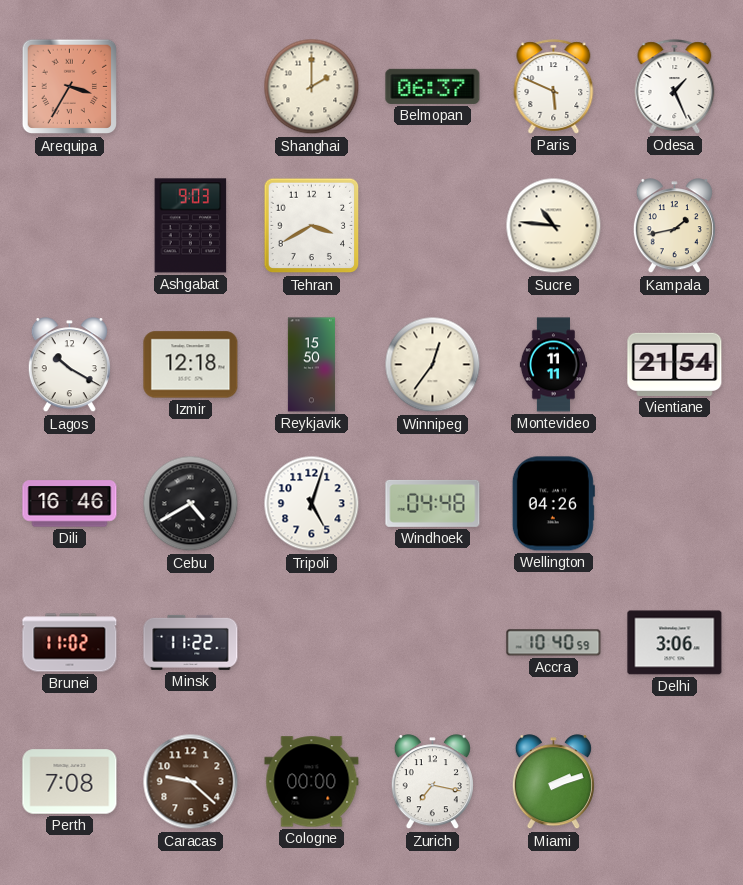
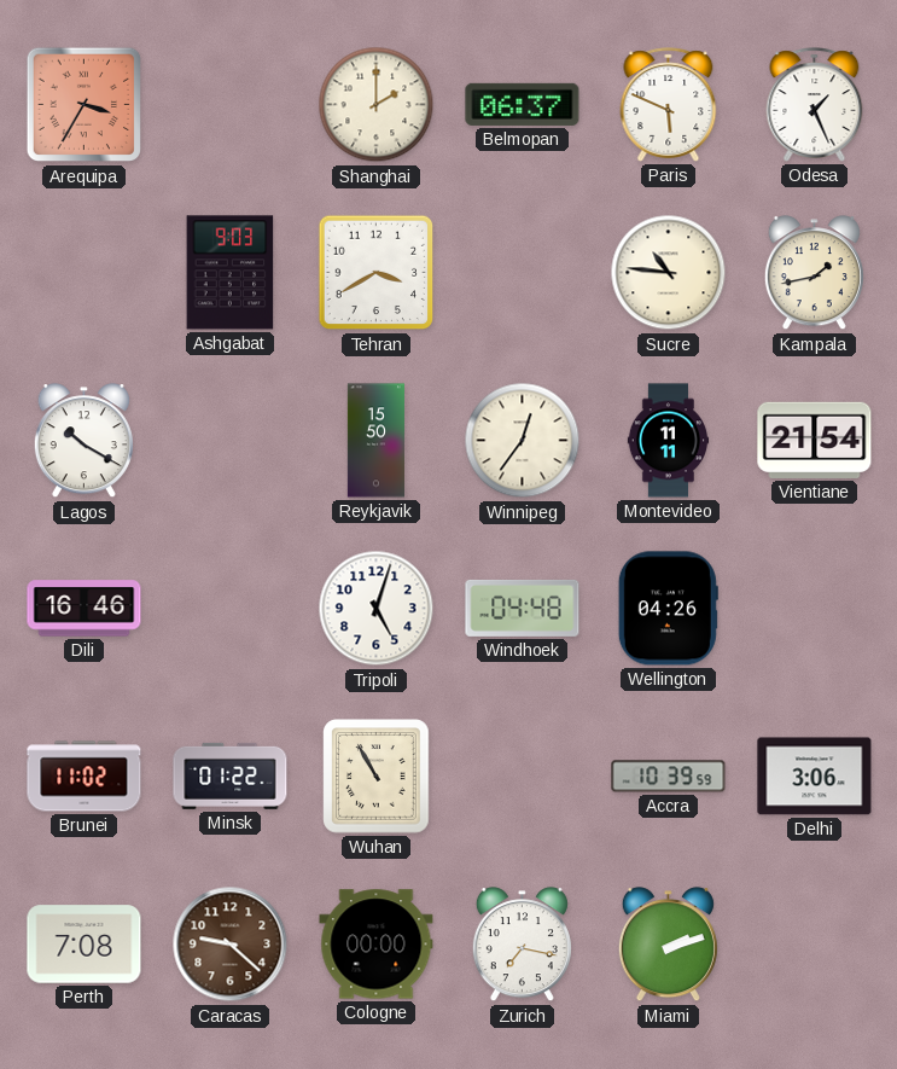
Izmir: 12:18 -> none
Cebu: 4:40 -> none
Minsk: 11:22 -> 01:22
Wuhan: none -> 10:55
Accra: 10:40 -> 10:39
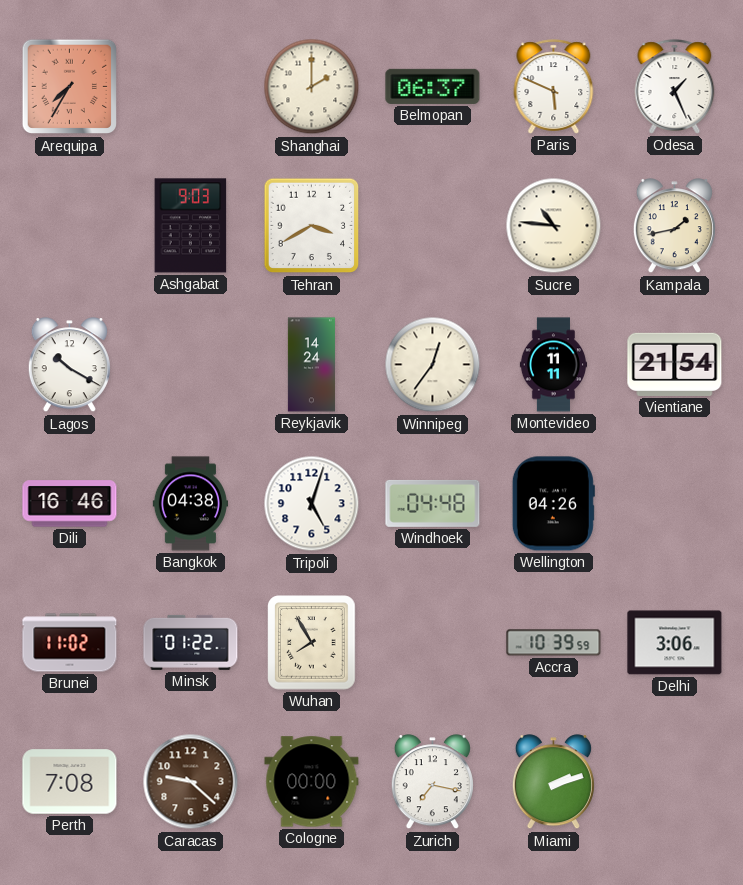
Arequipa: 3:35 -> 7:35
Reykjavik: 15:50 -> 14:24
Bangkok: none -> 04:38
Wuhan: 10:55 -> 7:55
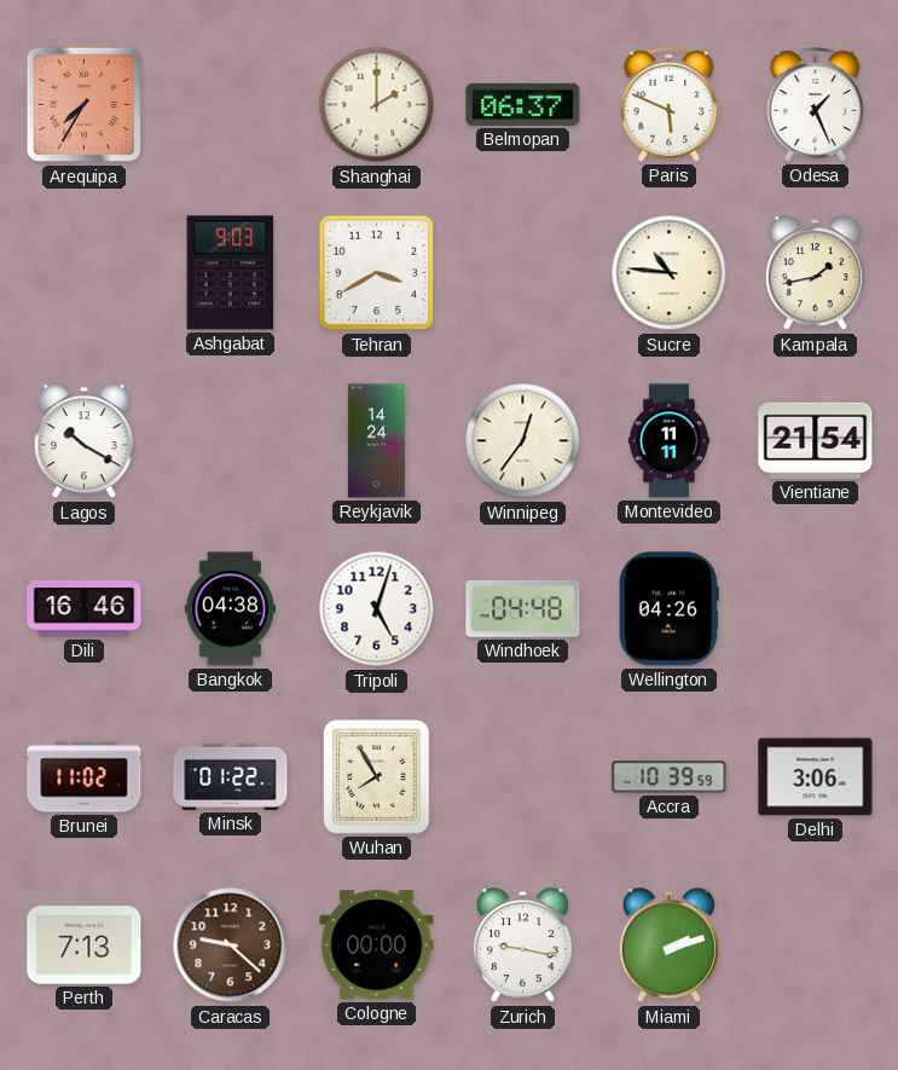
Perth: 7:08 -> 7:13
Zurich: 7:17 -> 9:17
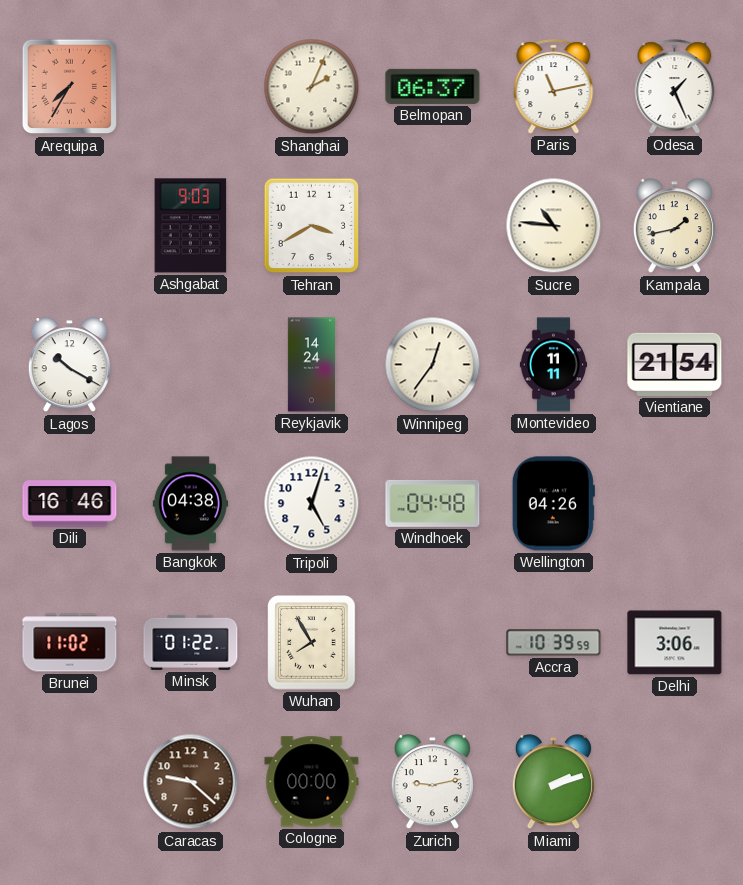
Shanghai: 2:00 -> 2:04
Paris: 5:49 -> 11:13
Perth: 7:13 -> none
Zurich: 9:17 -> 9:13
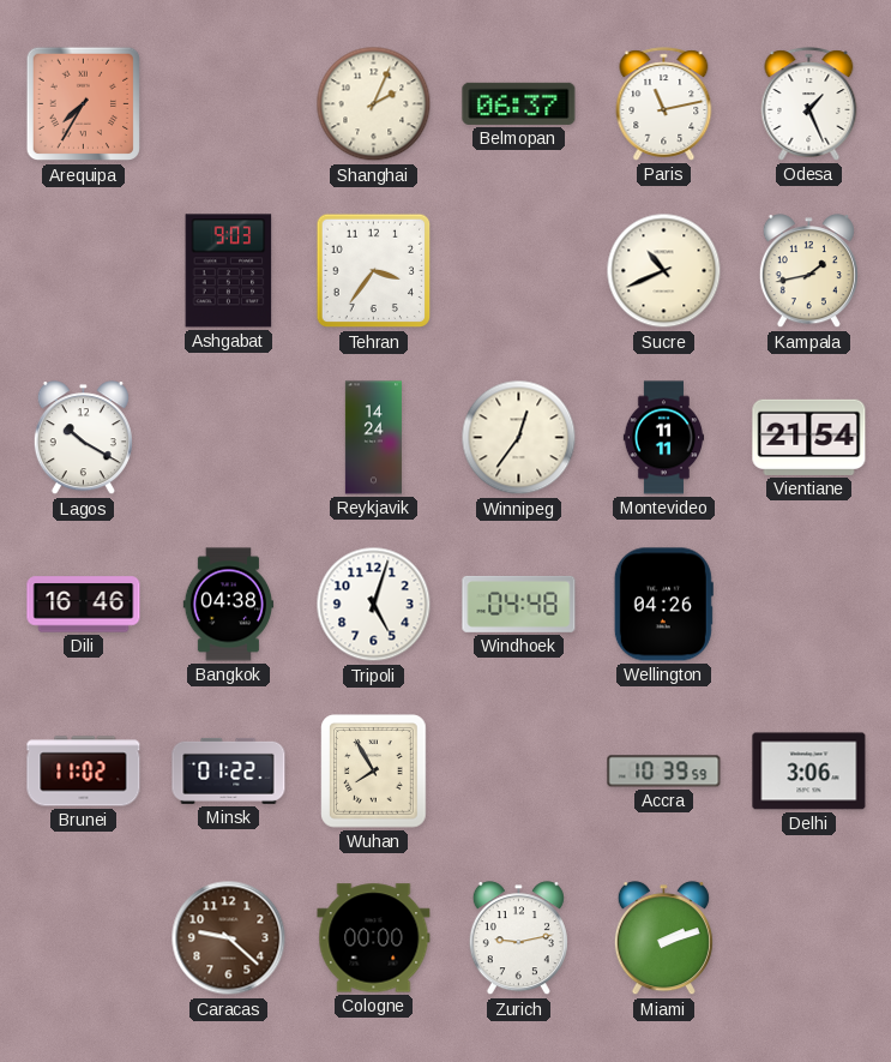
Tehran: 3:40 -> 3:36
Sucre: 10:46 -> 10:41
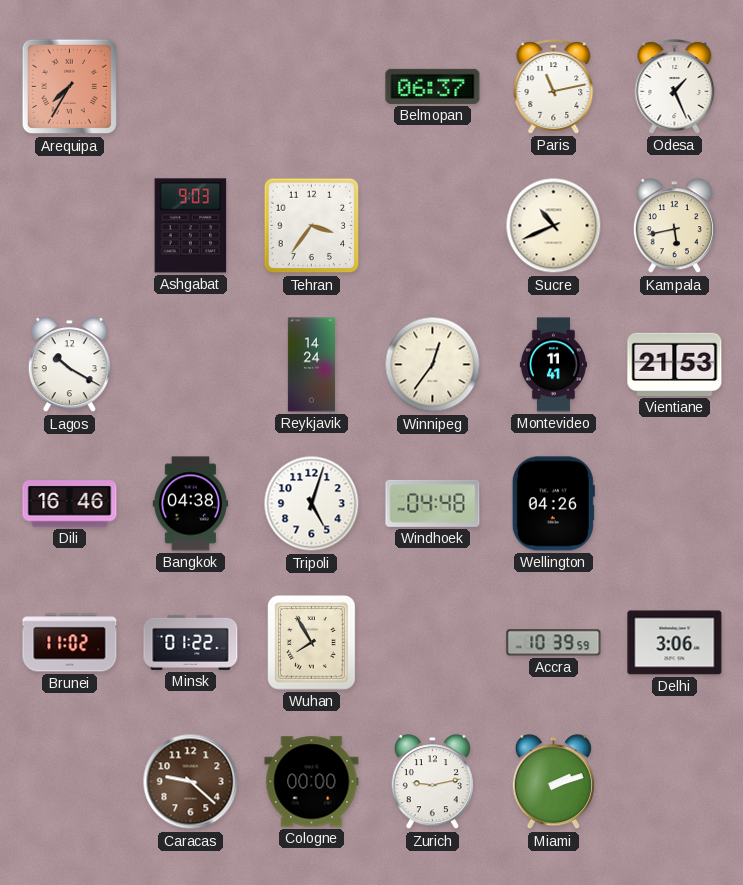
Shanghai: 2:04 -> none
Kampala: 1:43 -> 5:43
Montevideo: 11:11 -> 11:41
Vientiane: 21:54 -> 21:53
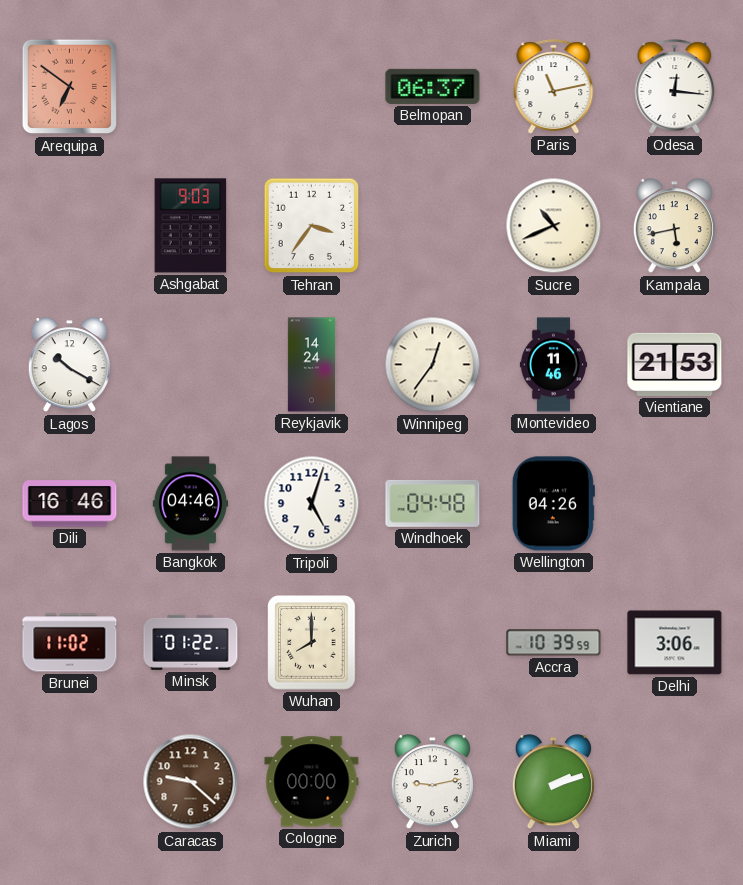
Arequipa: 7:35 -> 6:51
Odesa: 1:26 -> 12:16
Montevideo: 11:41 -> 11:46
Bangkok: 04:38 -> 04:46
Wuhan: 7:55 -> 8:00
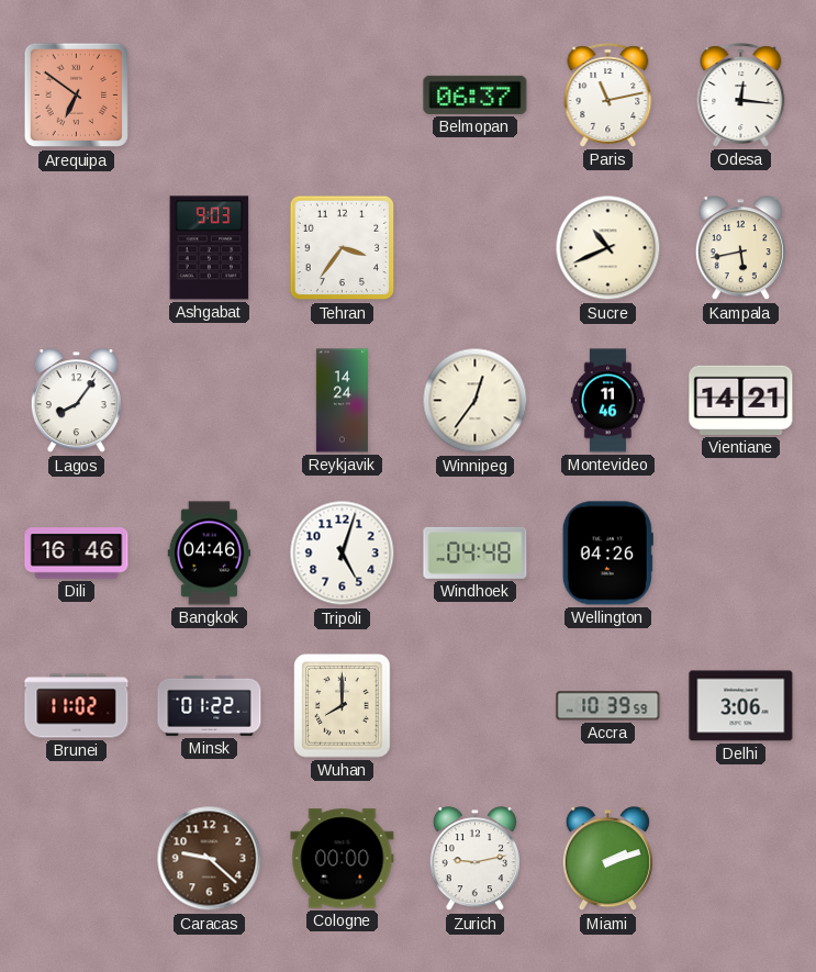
Lagos: 10:20 -> 8:06
Vientiane: 21:53 -> 14:21
